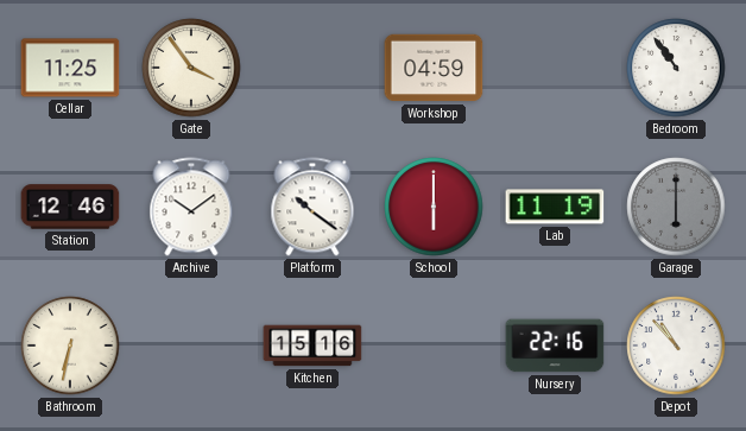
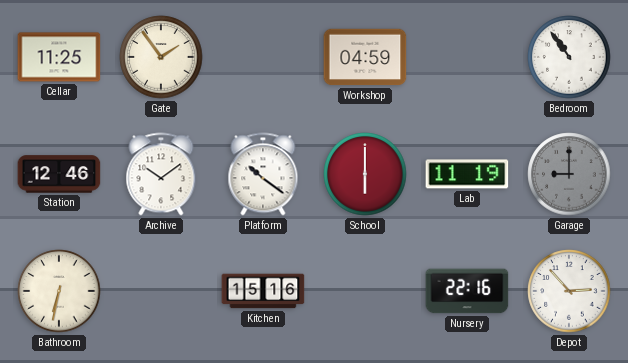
Gate: 3:54 -> 1:54
Garage: 6:00 -> 9:00
Depot: 10:53 -> 2:53
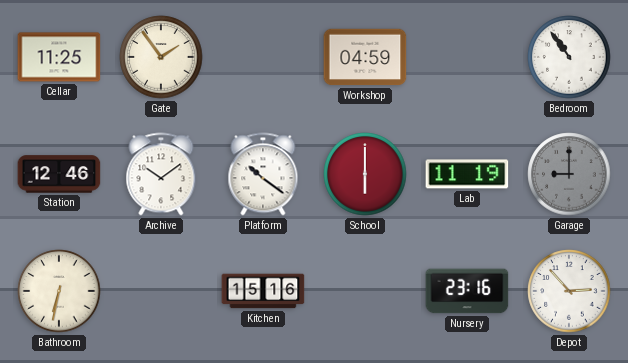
Nursery: 22:16 -> 23:16
